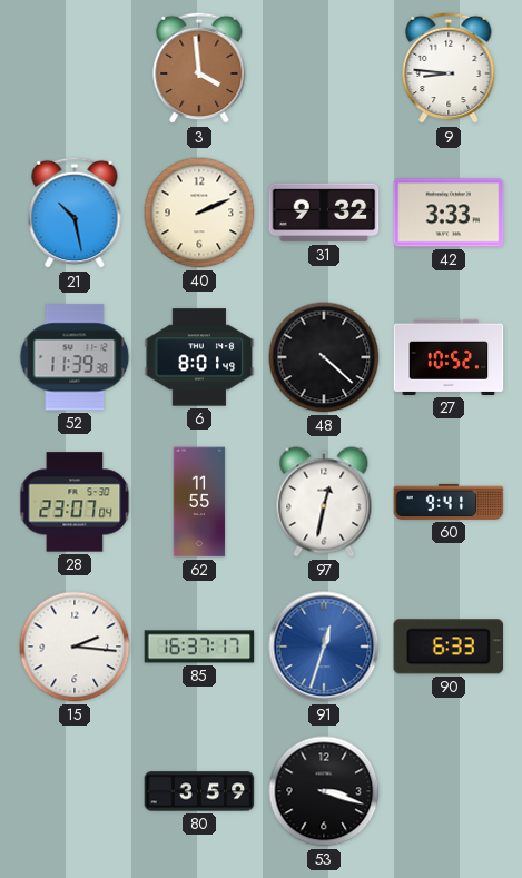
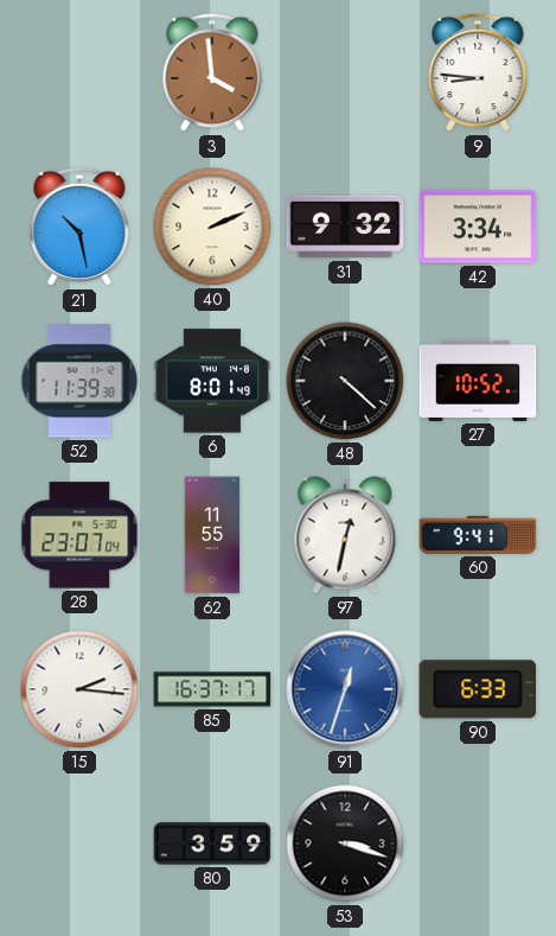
42: 3:33 -> 3:34
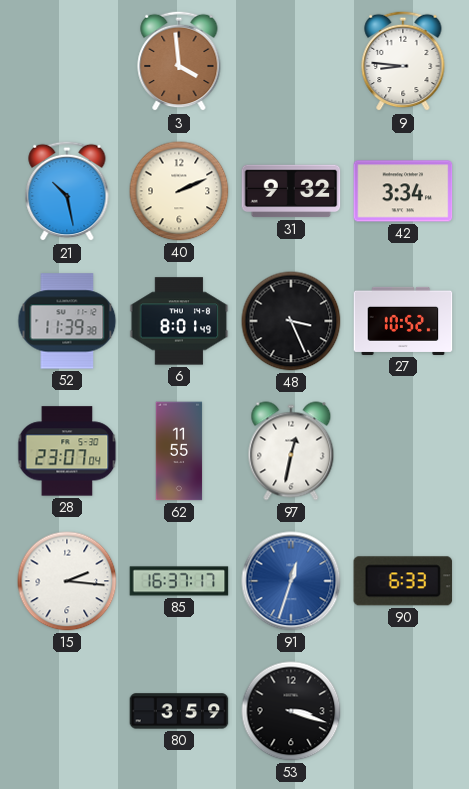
48: 4:22 -> 3:26
60: 9:41 -> none
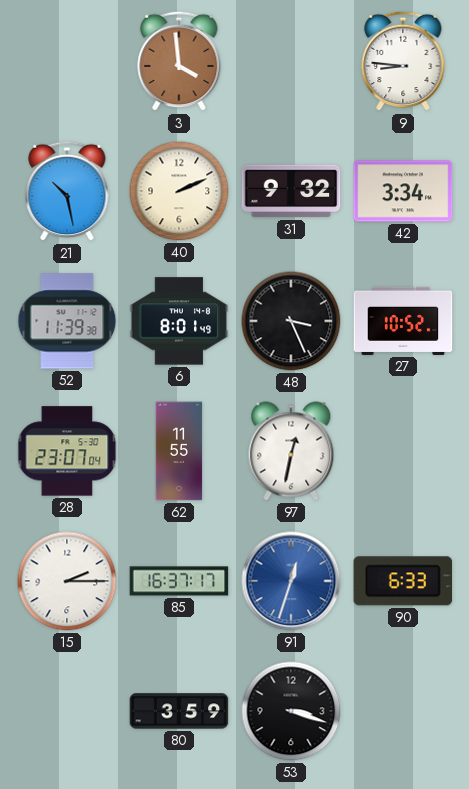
15: 2:16 -> 2:15
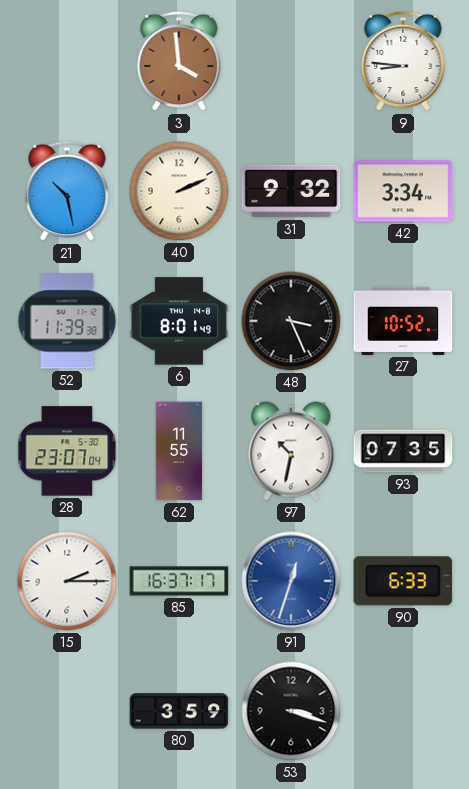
97: 12:32 -> 10:32
93: none -> 07:35
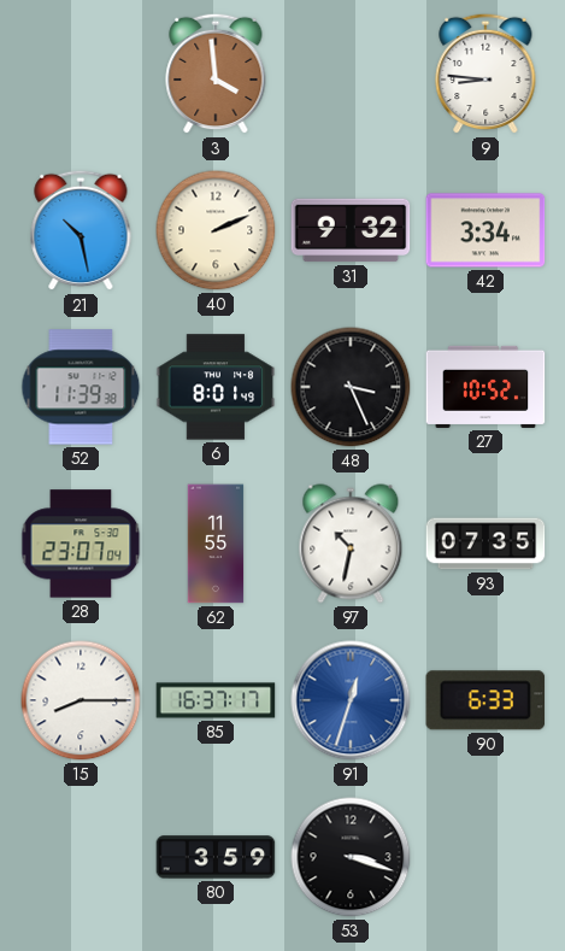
15: 2:15 -> 8:15
